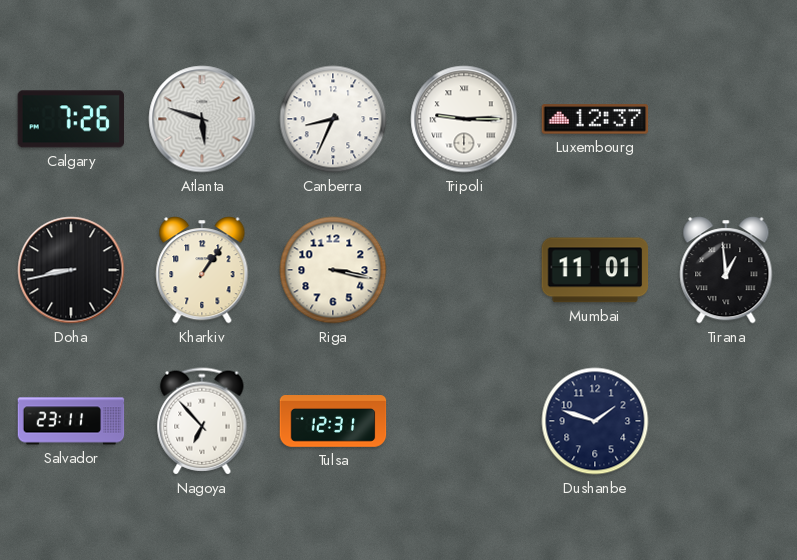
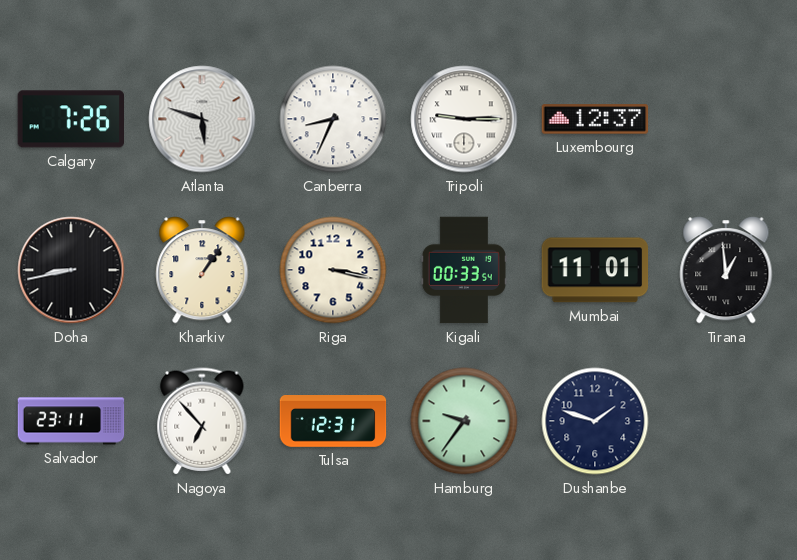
Kigali: none -> 00:33
Hamburg: none -> 9:36
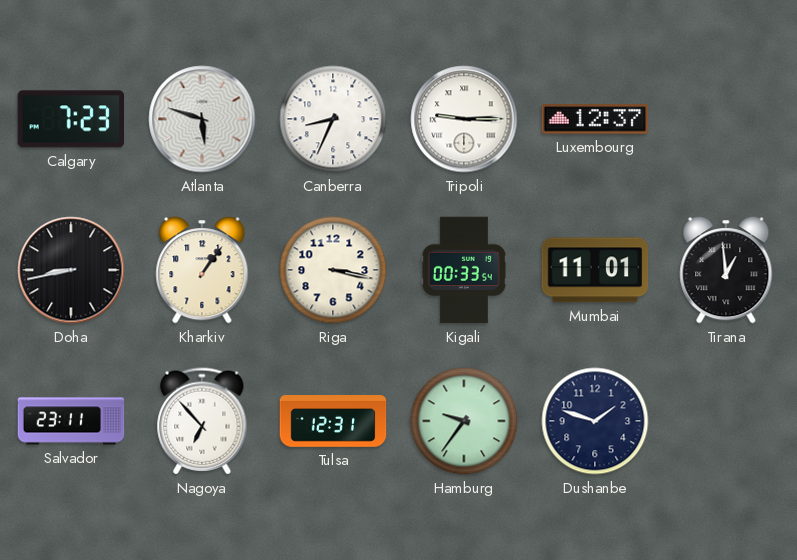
Calgary: 7:26 -> 7:23
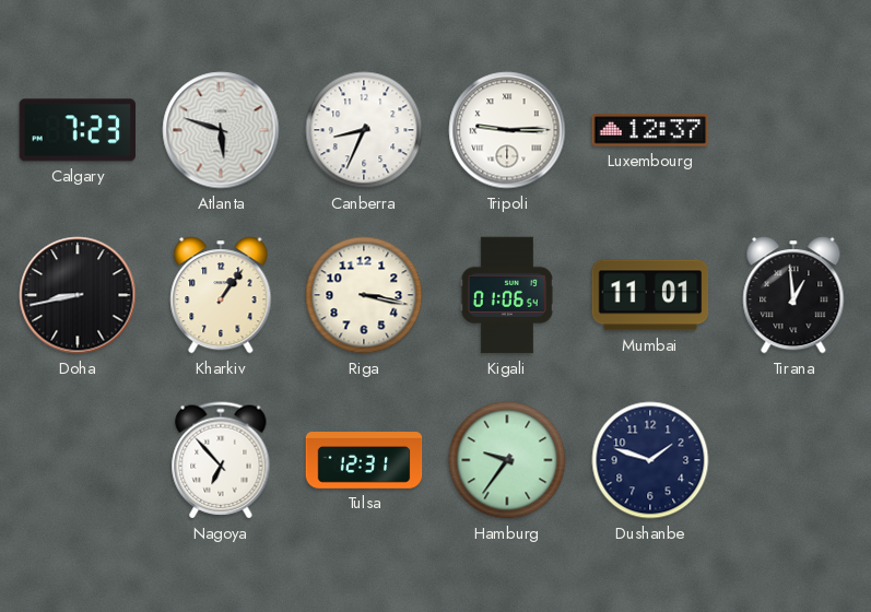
Kigali: 00:33 -> 01:06
Salvador: 23:11 -> none
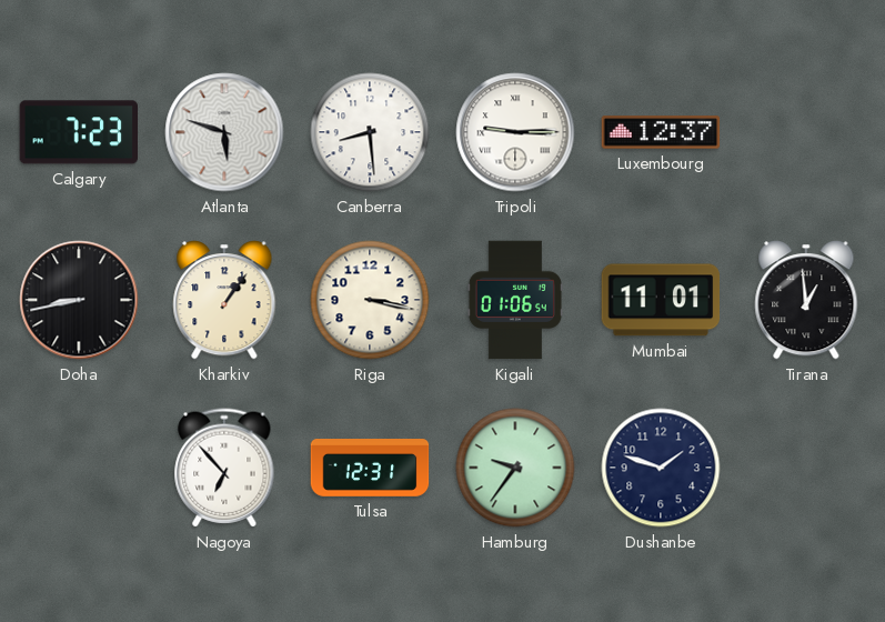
Canberra: 8:34 -> 8:29
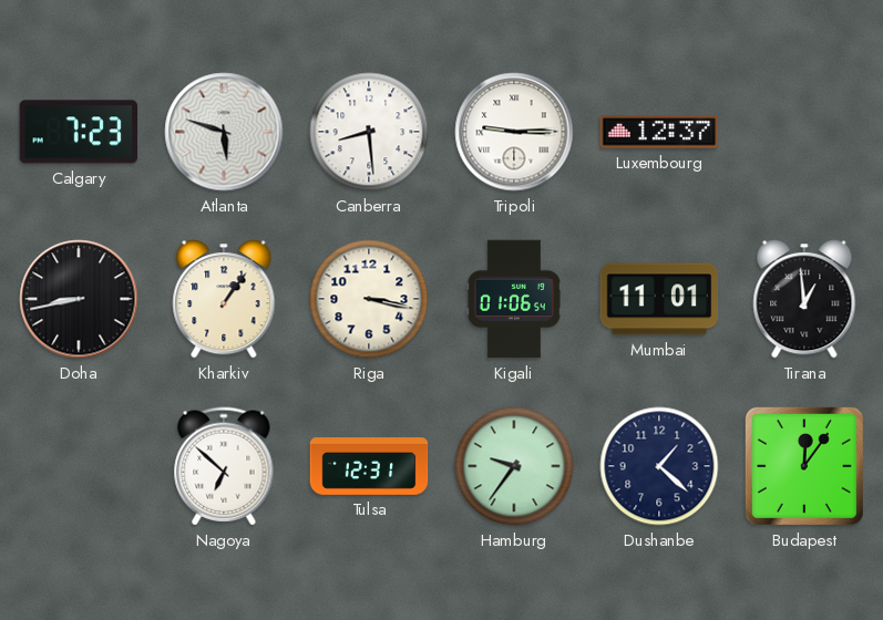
Nagoya: 6:53 -> 6:52
Dushanbe: 1:48 -> 1:22
Budapest: none -> 12:06
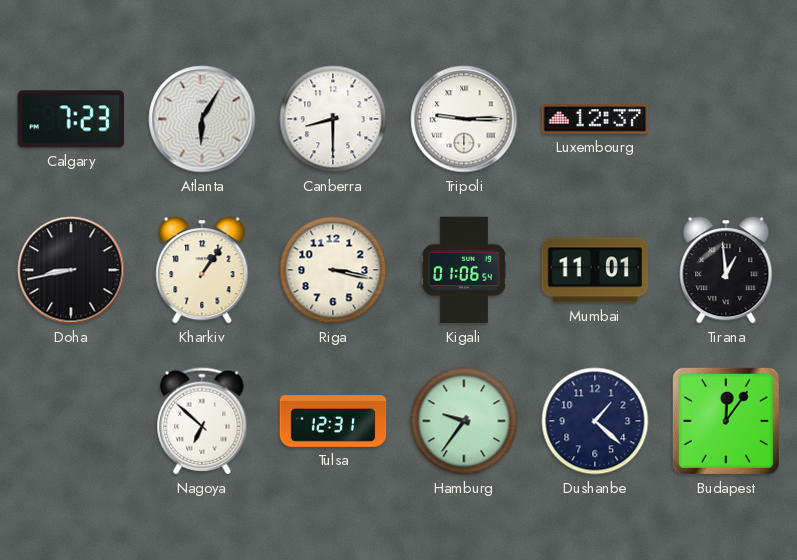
Atlanta: 5:48 -> 6:05
Canberra: 8:29 -> 8:30
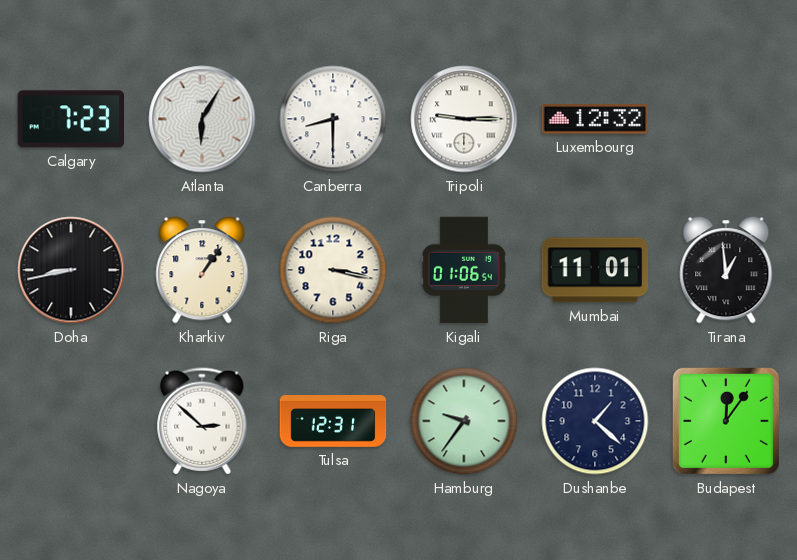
Luxembourg: 12:37 -> 12:32
Nagoya: 6:52 -> 2:52
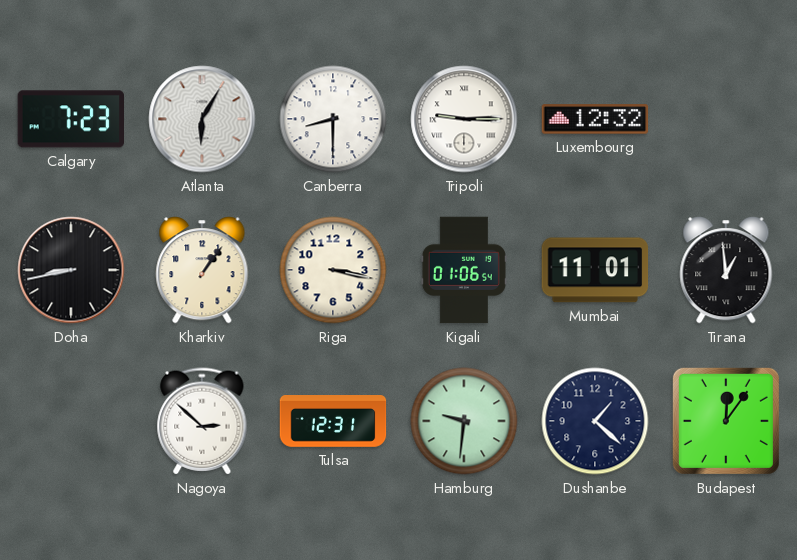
Hamburg: 9:36 -> 9:31
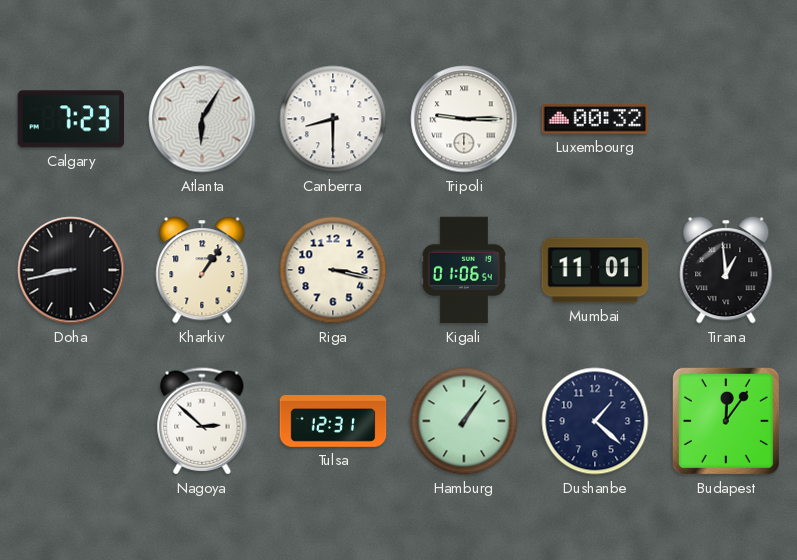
Luxembourg: 12:32 -> 00:32
Hamburg: 9:31 -> 1:06
